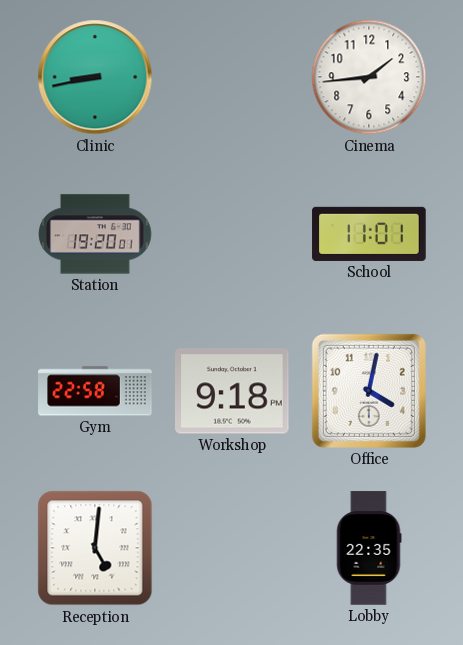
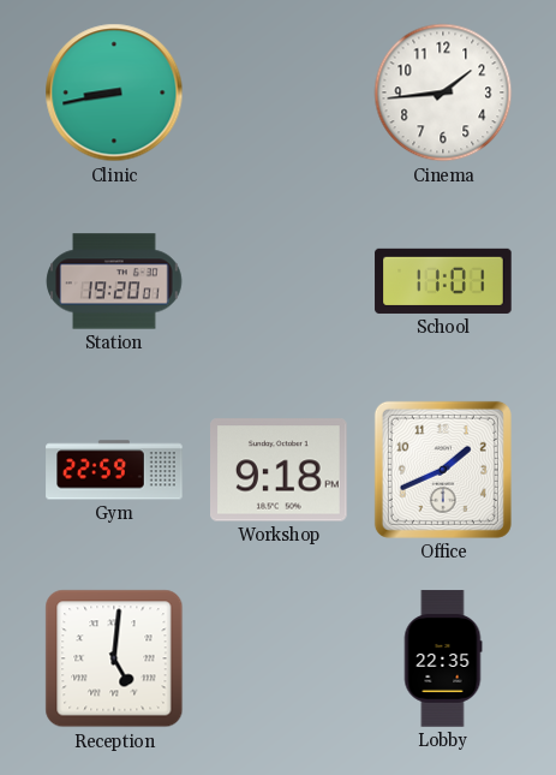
Gym: 22:58 -> 22:59
Office: 4:02 -> 1:41
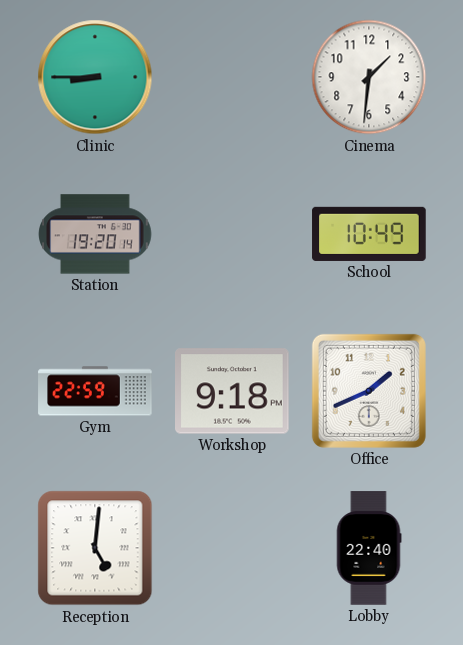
Clinic: 8:43 -> 8:45
Cinema: 1:44 -> 1:31
Station: 19:20:01 -> 19:20:14
School: 11:01 -> 10:49
Lobby: 22:35 -> 22:40
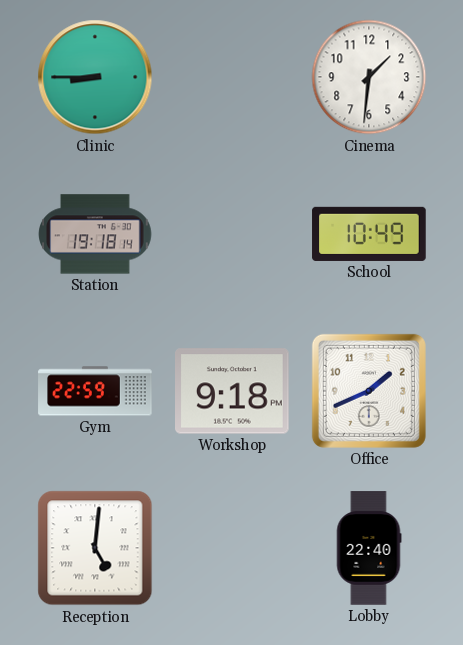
Station: 19:20 -> 19:18
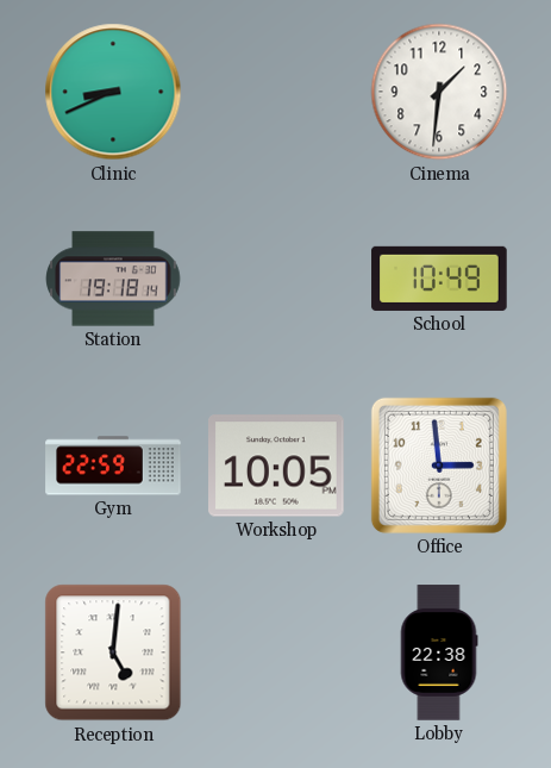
Clinic: 8:45 -> 8:41
Workshop: 9:18 -> 10:05
Office: 1:41 -> 2:59
Lobby: 22:40 -> 22:38
